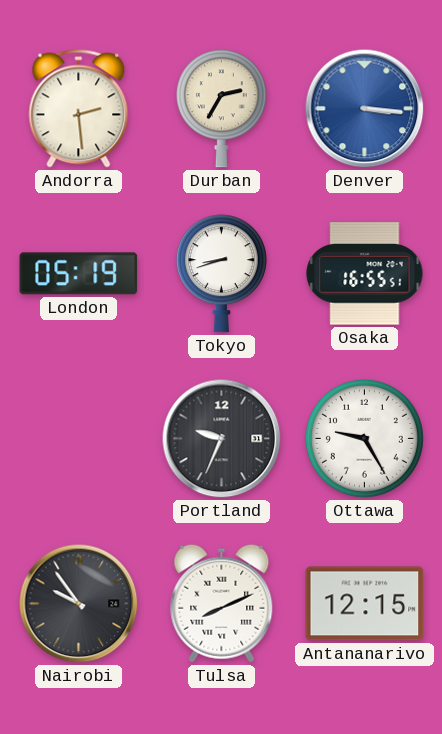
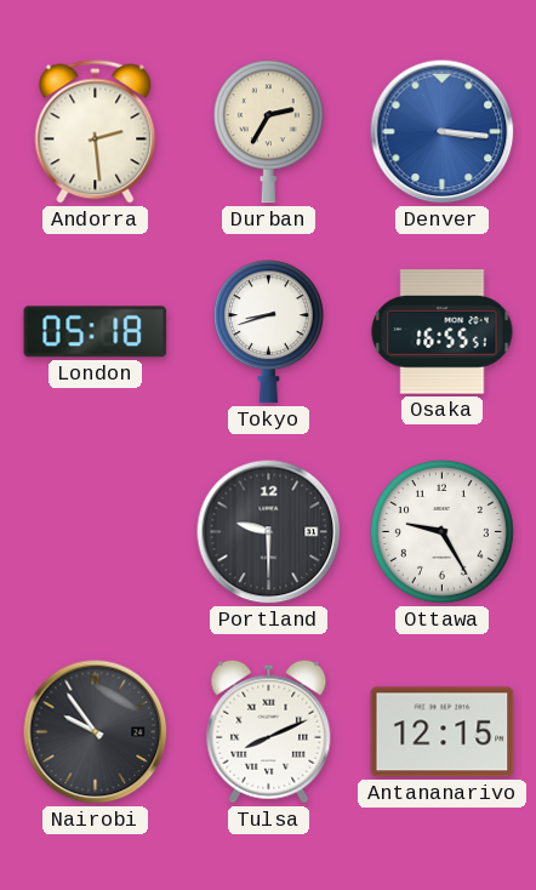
London: 05:19 -> 05:18
Portland: 9:34 -> 9:30
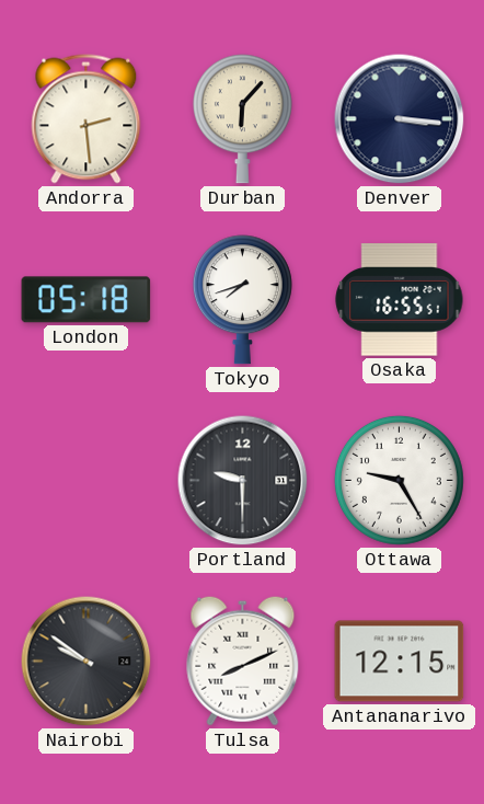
Durban: 2:35 -> 6:07
Denver dial: blue -> navy
Tokyo: 8:42 -> 7:42
Nairobi: 9:54 -> 9:51
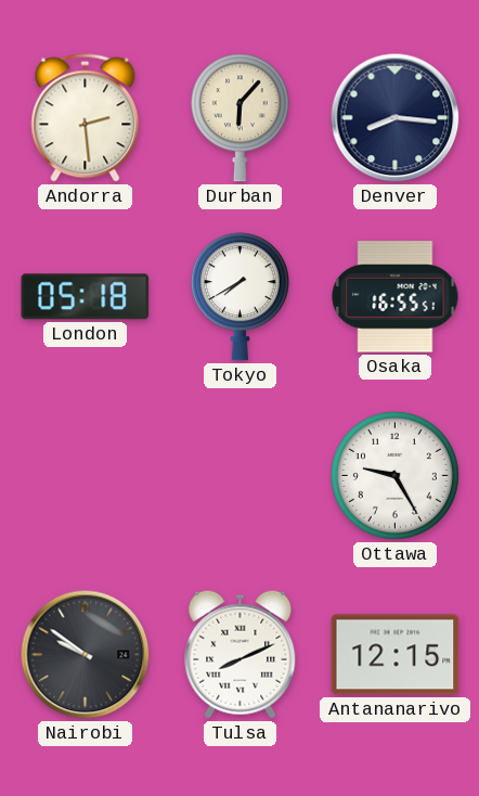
Denver: 3:16 -> 8:16
Tokyo: 7:42 -> 7:40
Portland: 9:30 -> none
